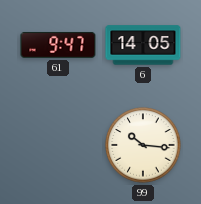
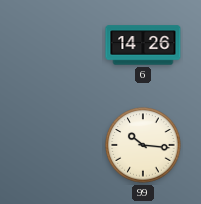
61: 9:47 -> none
6: 14:05 -> 14:26
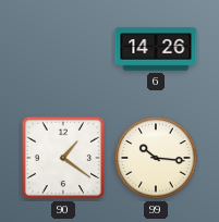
90: none -> 1:21
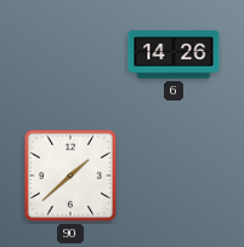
90: 1:21 -> 1:38
99: 10:16 -> none
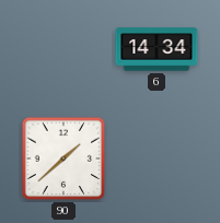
6: 14:26 -> 14:34
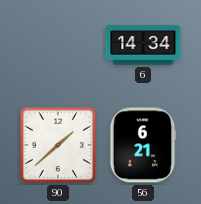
56: none -> 6:21
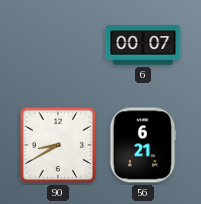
6: 14:34 -> 00:07
90: 1:38 -> 8:40
